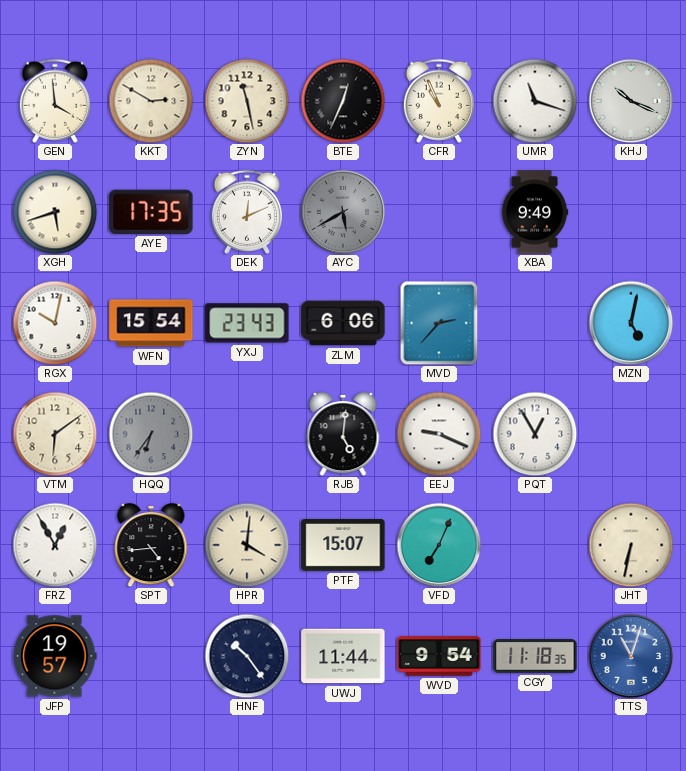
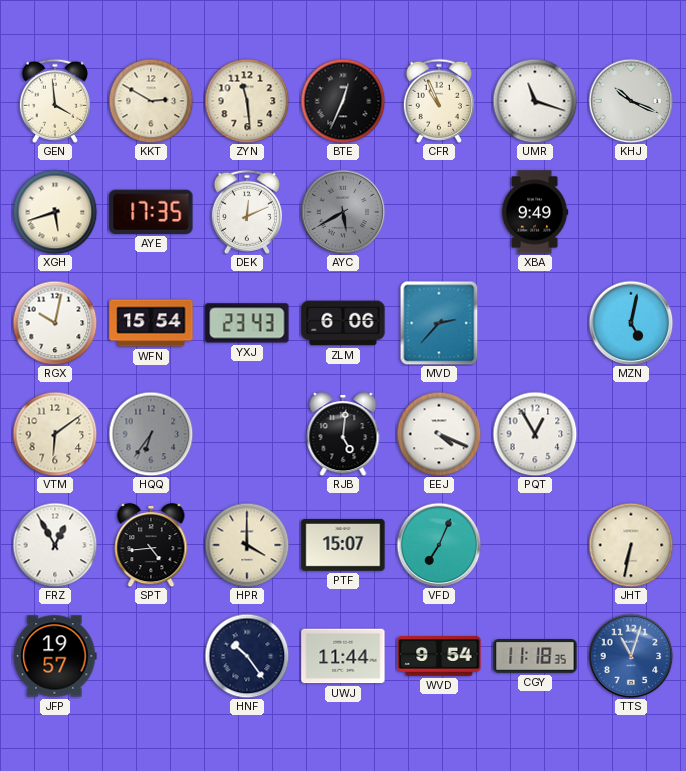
ZYN: 11:28 -> 11:29
EEJ: 9:19 -> 4:19
HPR: 4:01 -> 4:00
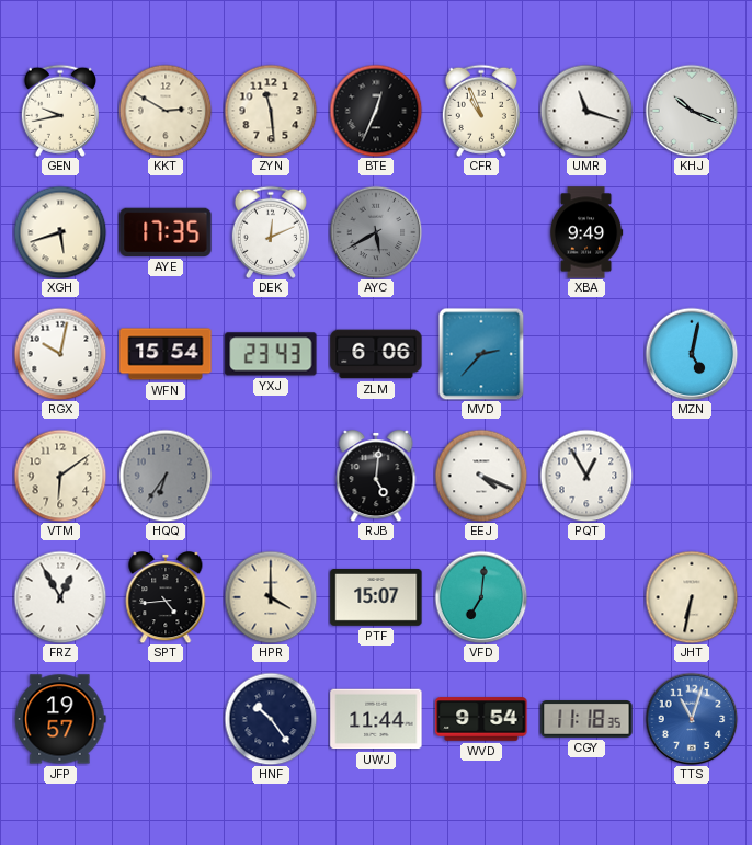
GEN: 3:59 -> 9:43
VFD: 7:04 -> 7:01
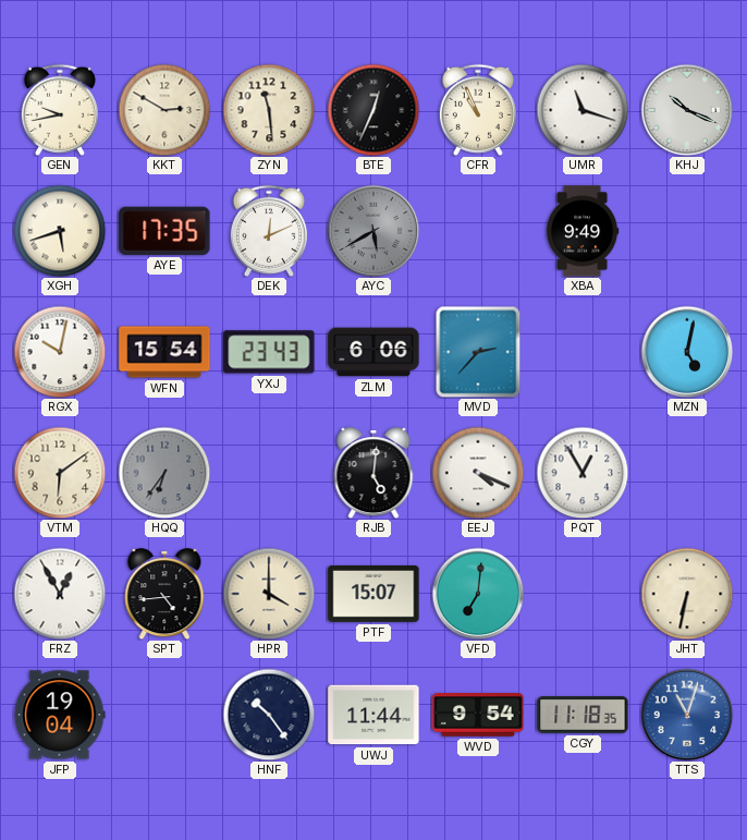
JFP: 19:57 -> 19:04
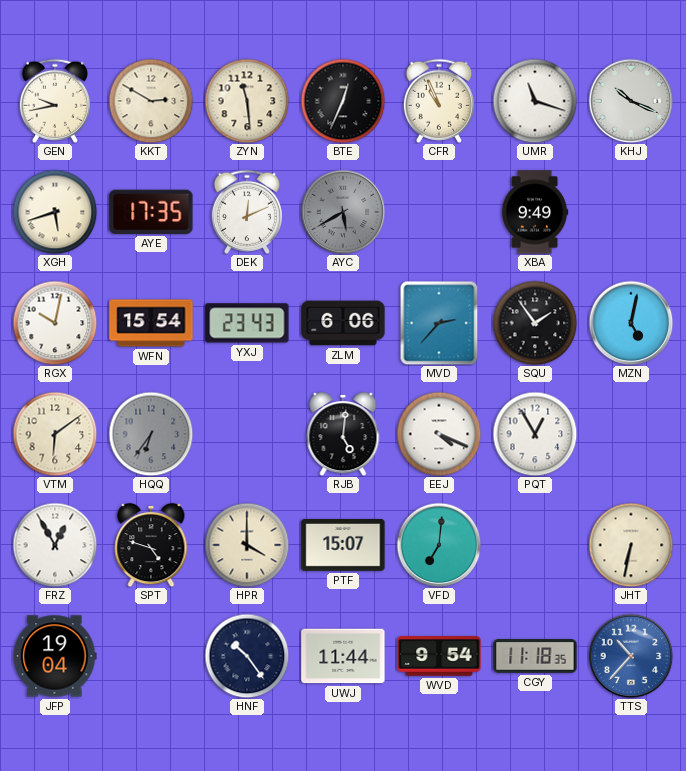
SQU: none -> 1:54
SPT: 4:44 -> 4:48
TTS: 11:03 -> 10:37
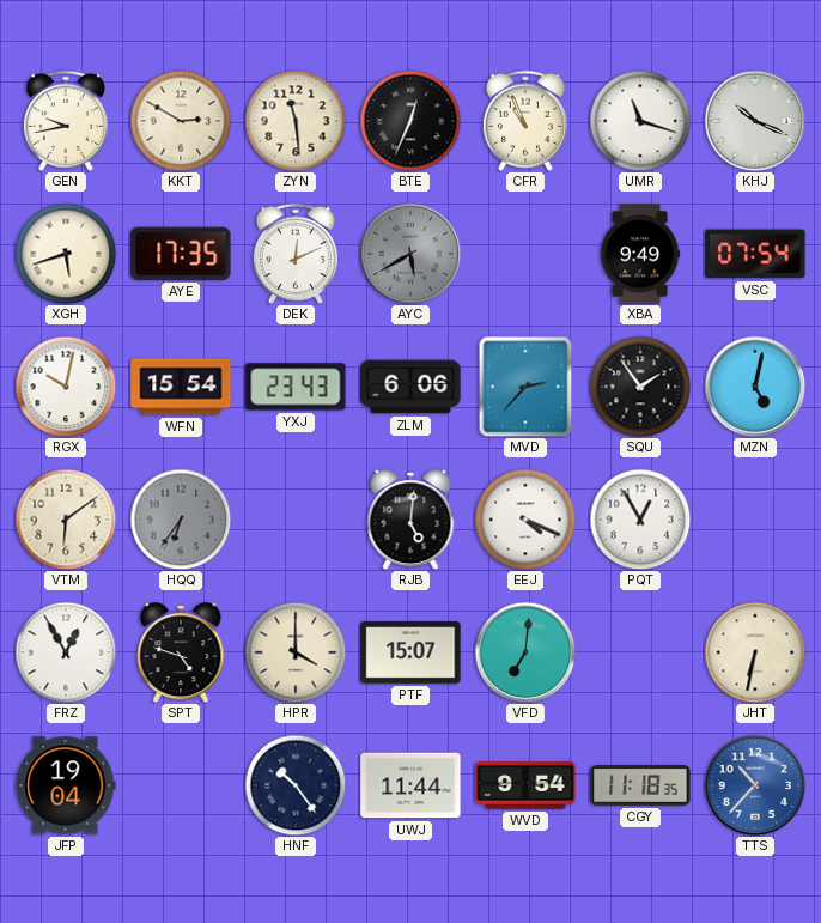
VSC: none -> 07:54
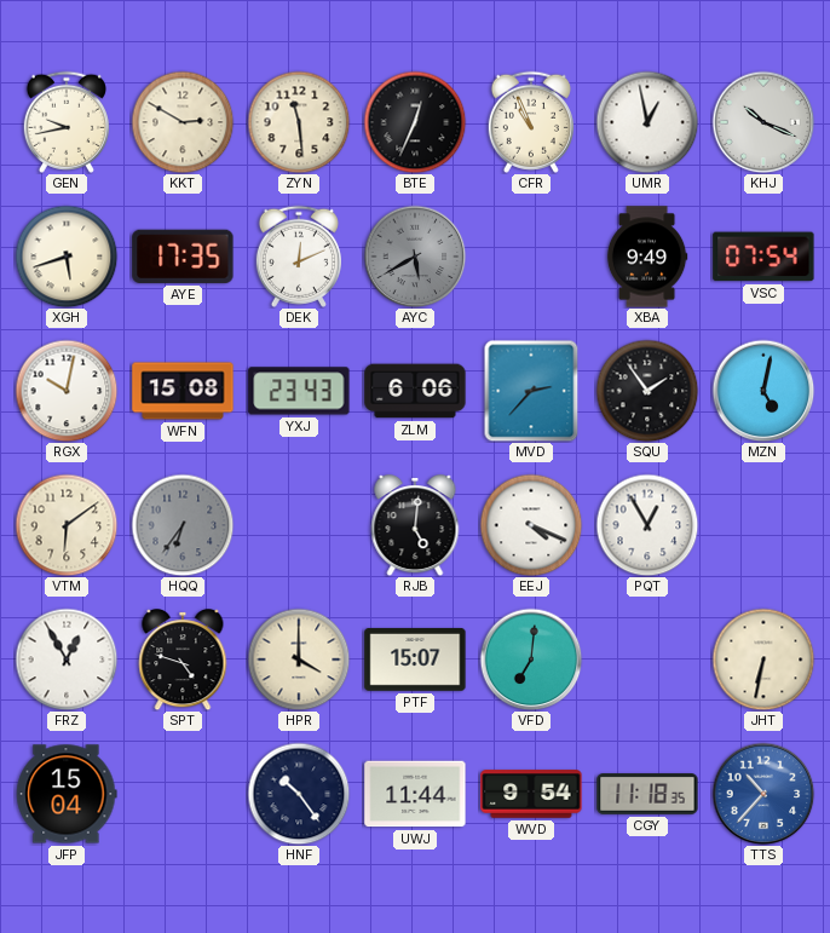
UMR: 11:18 -> 12:58
WFN: 15:54 -> 15:08
JFP: 19:04 -> 15:04
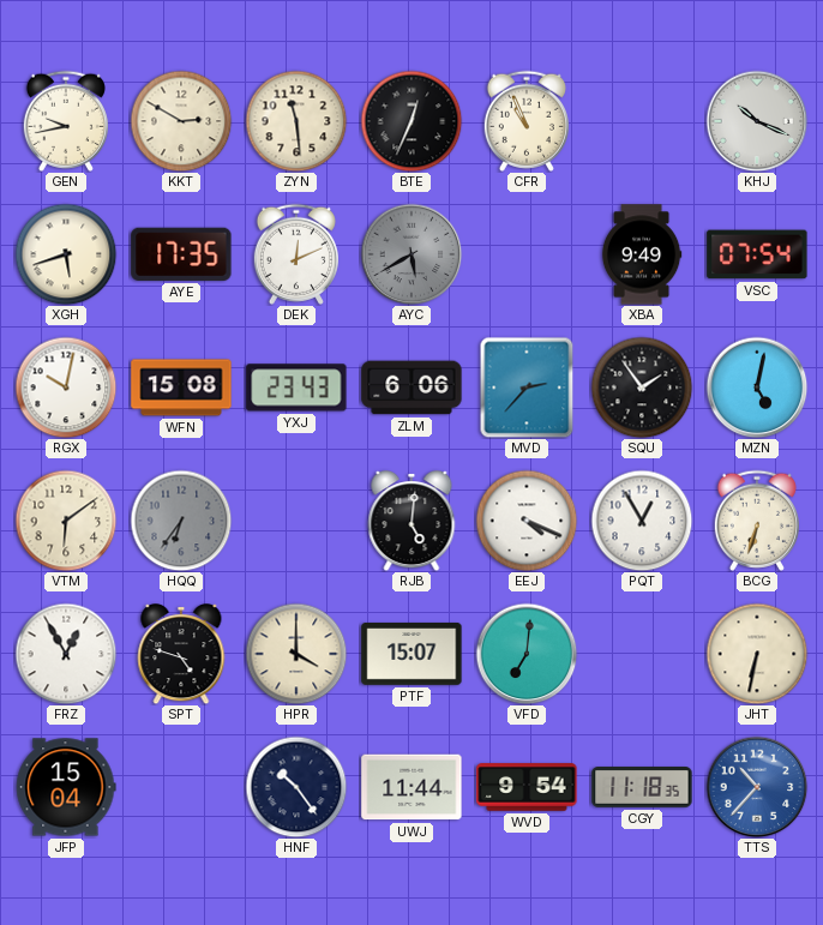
UMR: 12:58 -> none
BCG: none -> 6:33
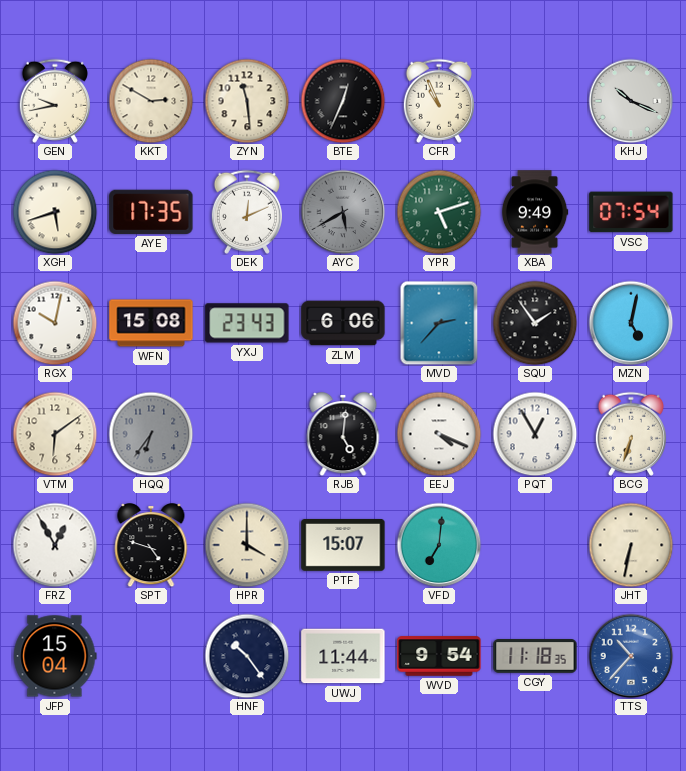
YPR: none -> 5:12
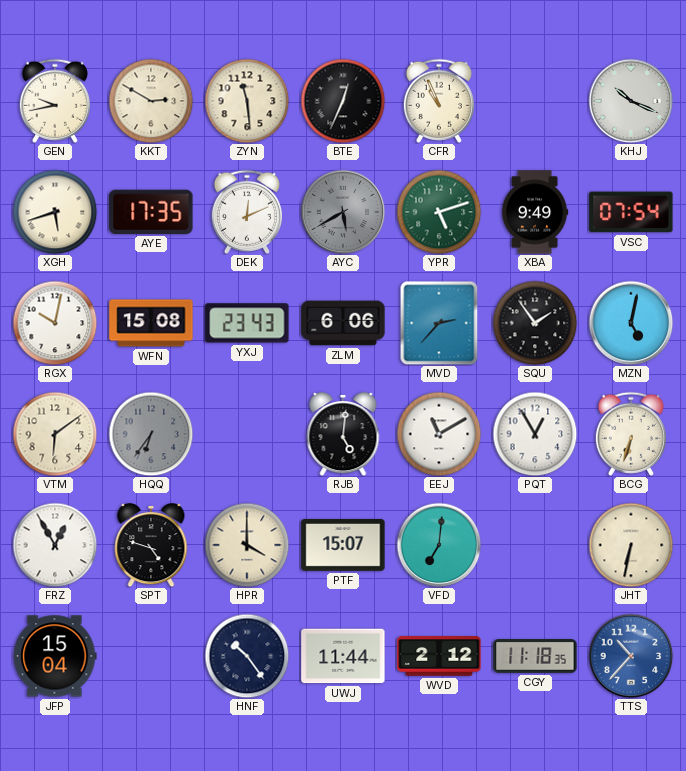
EEJ: 4:19 -> 11:10
WVD: 9:54 -> 2:12
